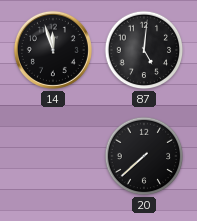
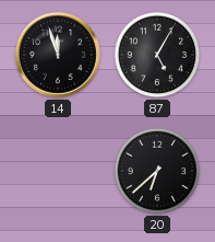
87: 5:01 -> 5:05
20: 7:38 -> 6:38
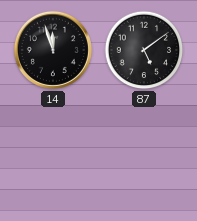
87: 5:05 -> 5:09
20: 6:38 -> none
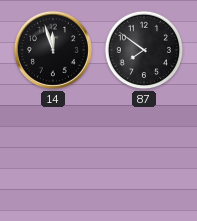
87: 5:09 -> 7:51
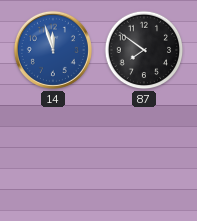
14 dial: black -> blue
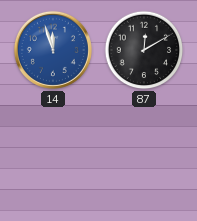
87: 7:51 -> 12:10
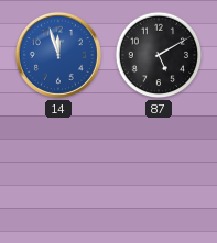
87: 12:10 -> 5:10
